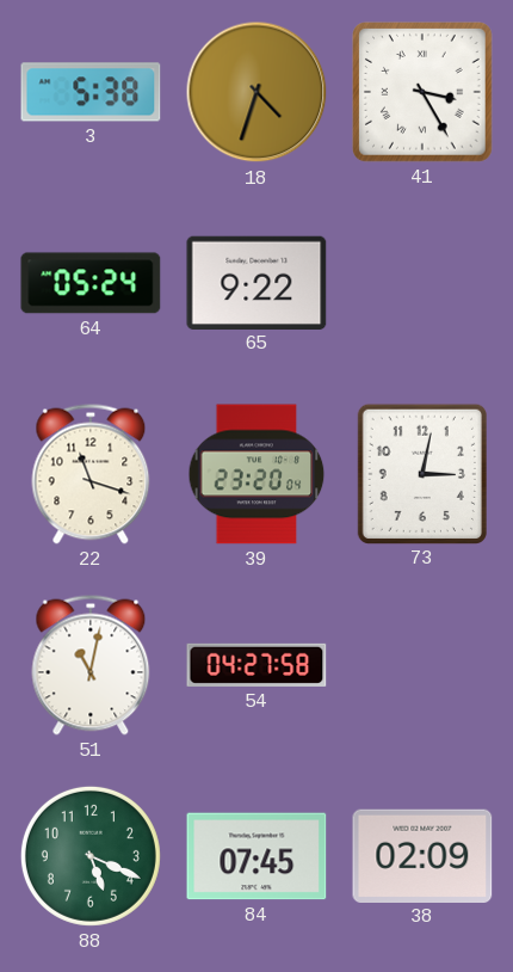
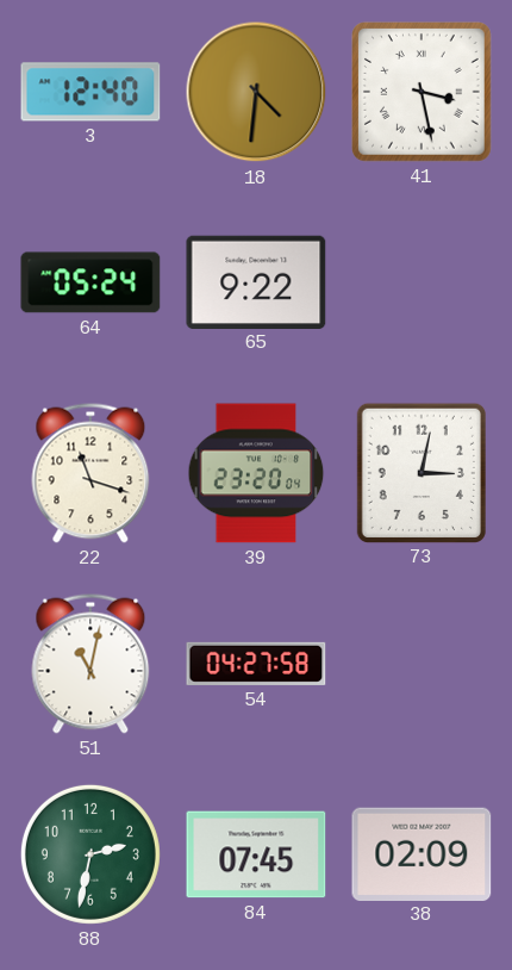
3: 5:38 -> 12:40
18: 4:33 -> 4:31
41: 3:25 -> 3:28
88: 5:19 -> 2:32
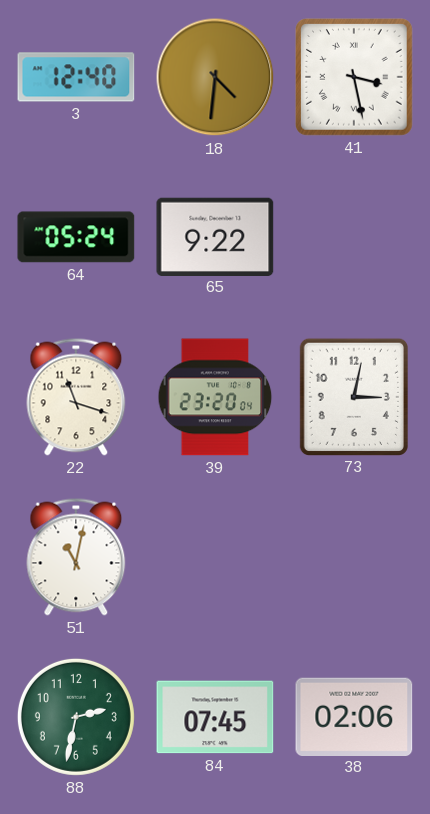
54: 04:27 -> none
38: 02:09 -> 02:06
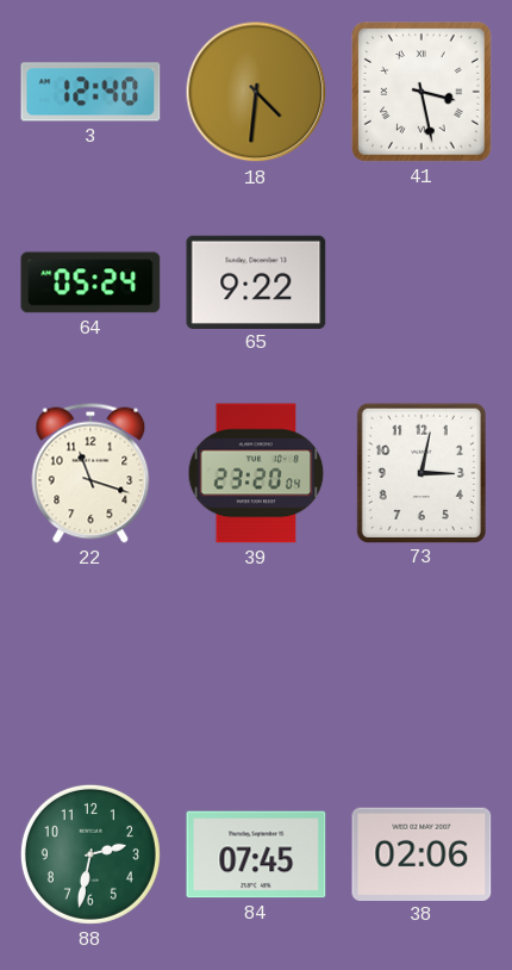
51: 11:02 -> none
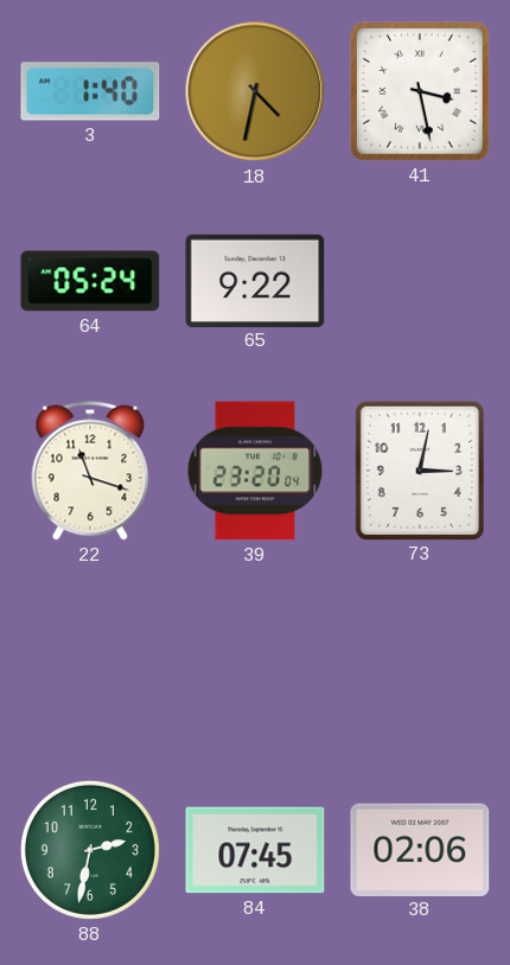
3: 12:40 -> 1:40
18: 4:31 -> 4:32
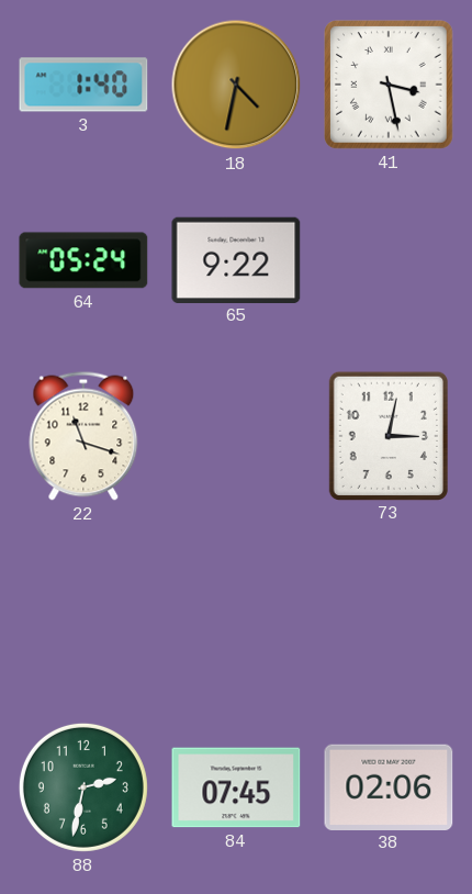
39: 23:20 -> none
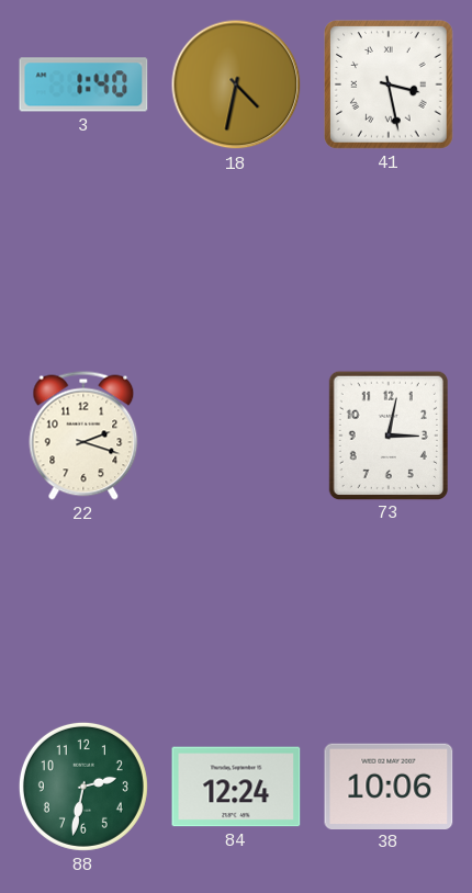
64: 05:24 -> none
65: 9:22 -> none
22: 11:18 -> 2:18
84: 07:45 -> 12:24
38: 02:06 -> 10:06
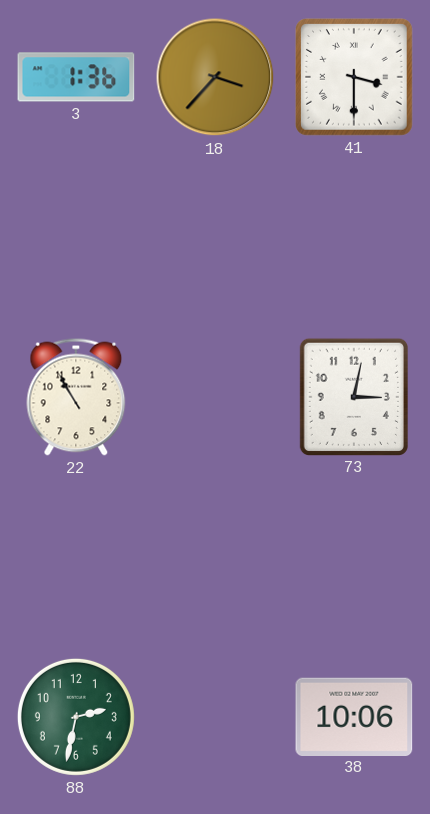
3: 1:40 -> 1:36
18: 4:32 -> 3:37
41: 3:28 -> 3:30
22: 2:18 -> 10:55
84: 12:24 -> none
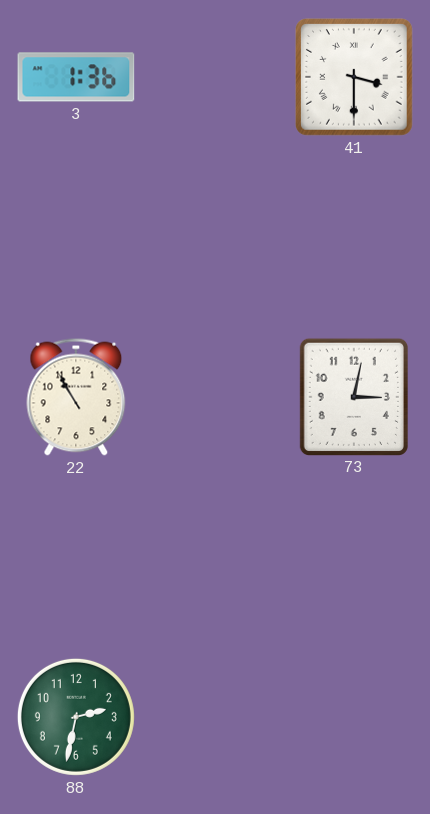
18: 3:37 -> none
38: 10:06 -> none
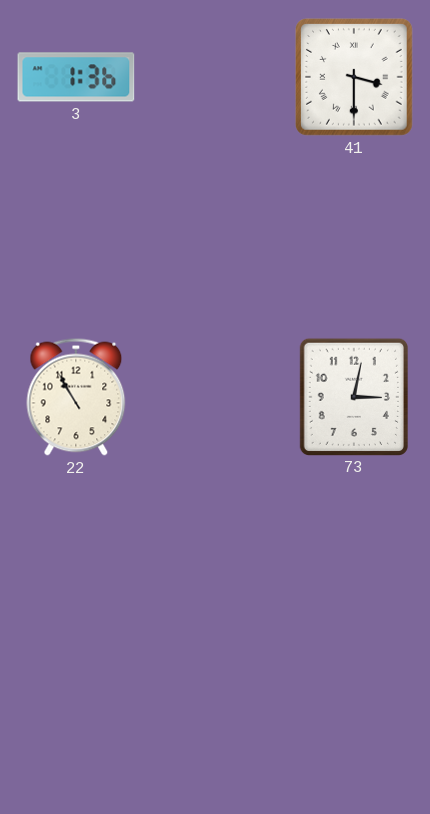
88: 2:32 -> none
